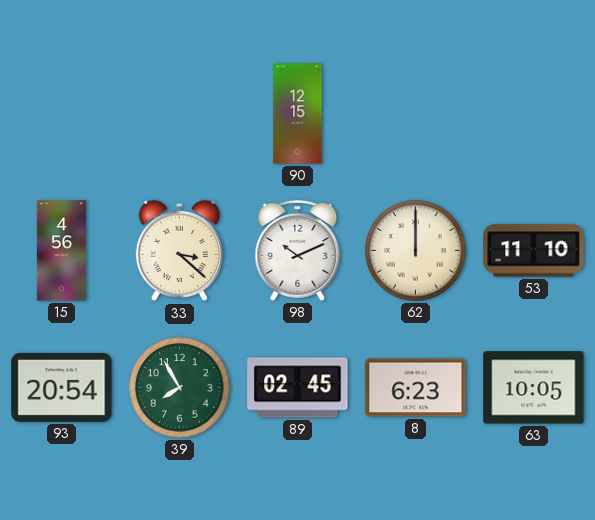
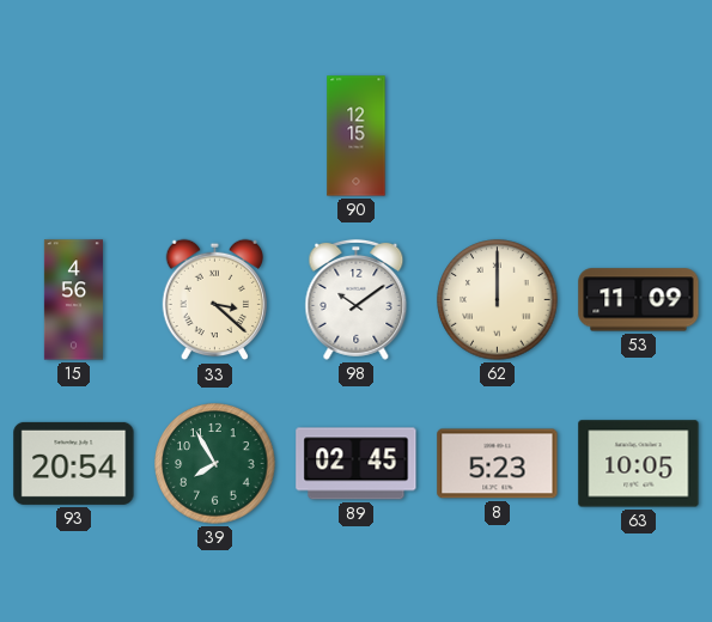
98: 10:11 -> 10:09
53: 11:10 -> 11:09
8: 6:23 -> 5:23
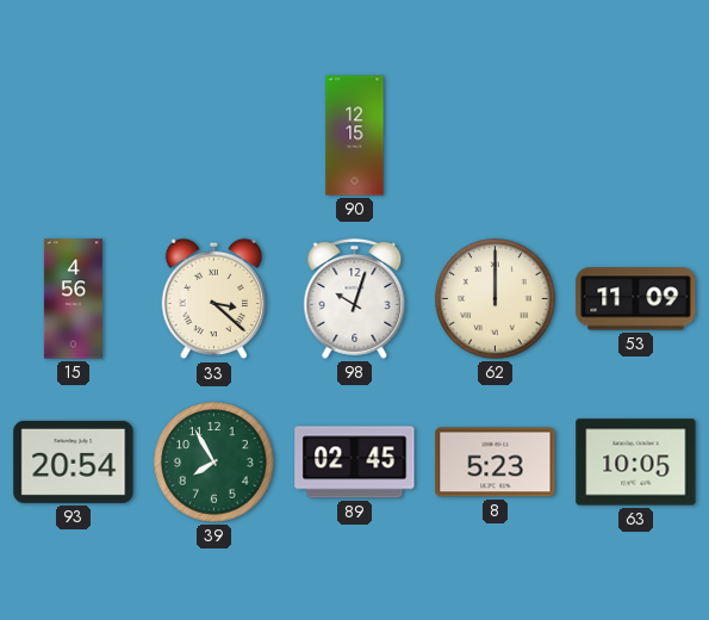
98: 10:09 -> 10:03
